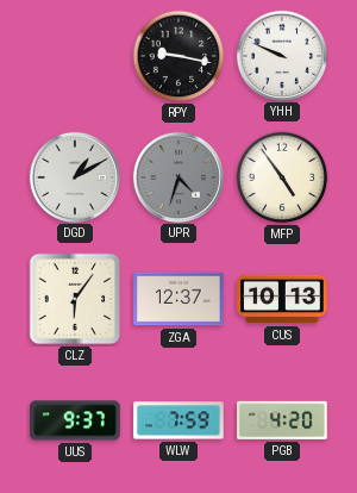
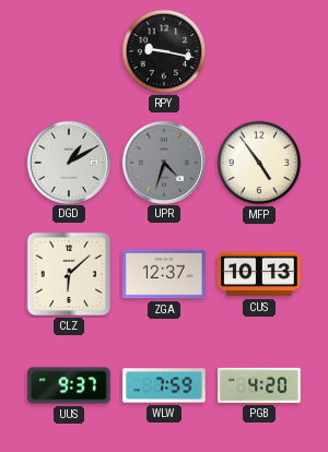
YHH: 9:49 -> none
CLZ: 6:06 -> 6:08
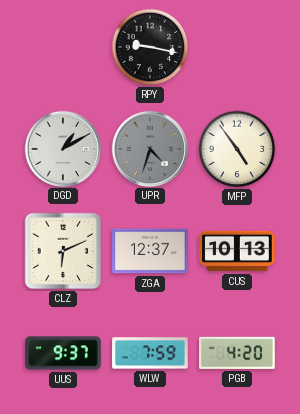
CLZ: 6:08 -> 6:11
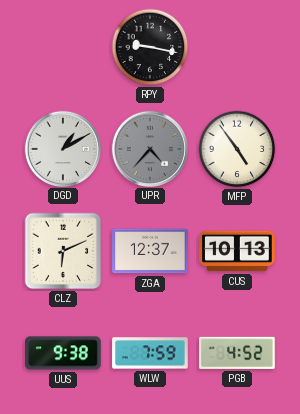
UPR: 4:33 -> 4:37
UUS: 9:37 -> 9:38
PGB: 4:20 -> 4:52
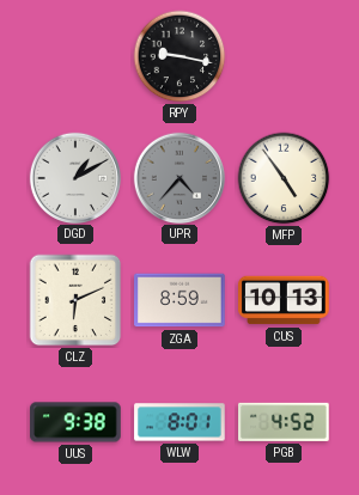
ZGA: 12:37 -> 8:59
WLW: 7:59 -> 8:01
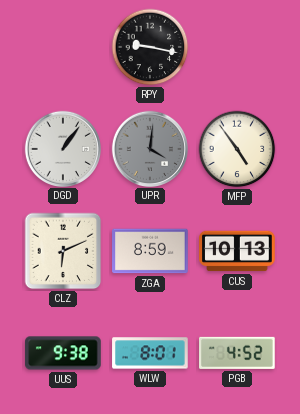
DGD: 1:10 -> 1:06
UPR: 4:37 -> 4:01
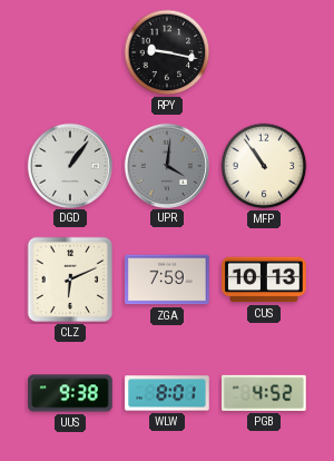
MFP: 4:54 -> 10:54
ZGA: 8:59 -> 7:59
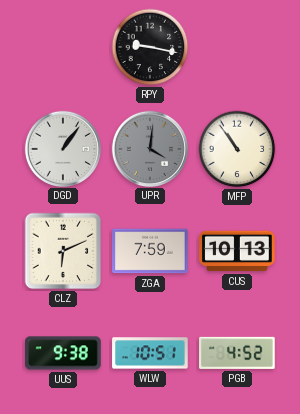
WLW: 8:01 -> 10:51
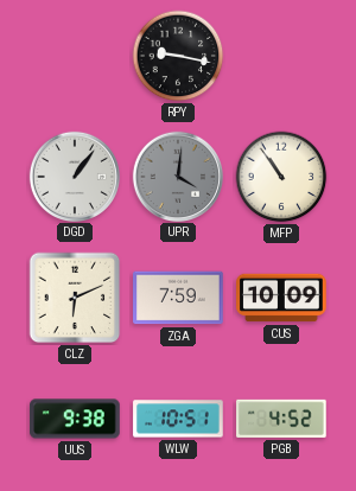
CUS: 10:13 -> 10:09
